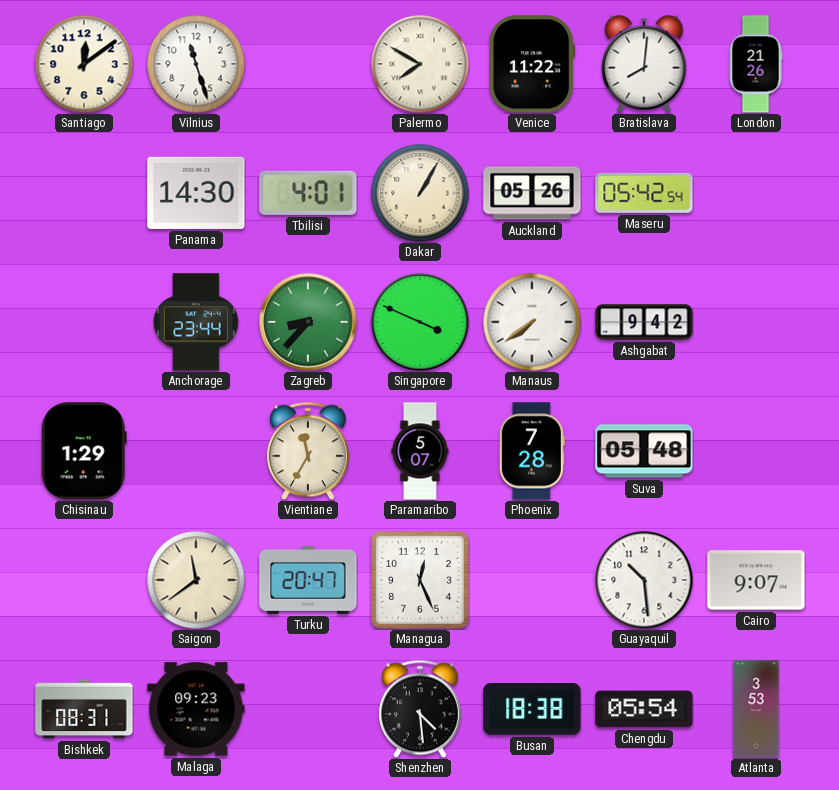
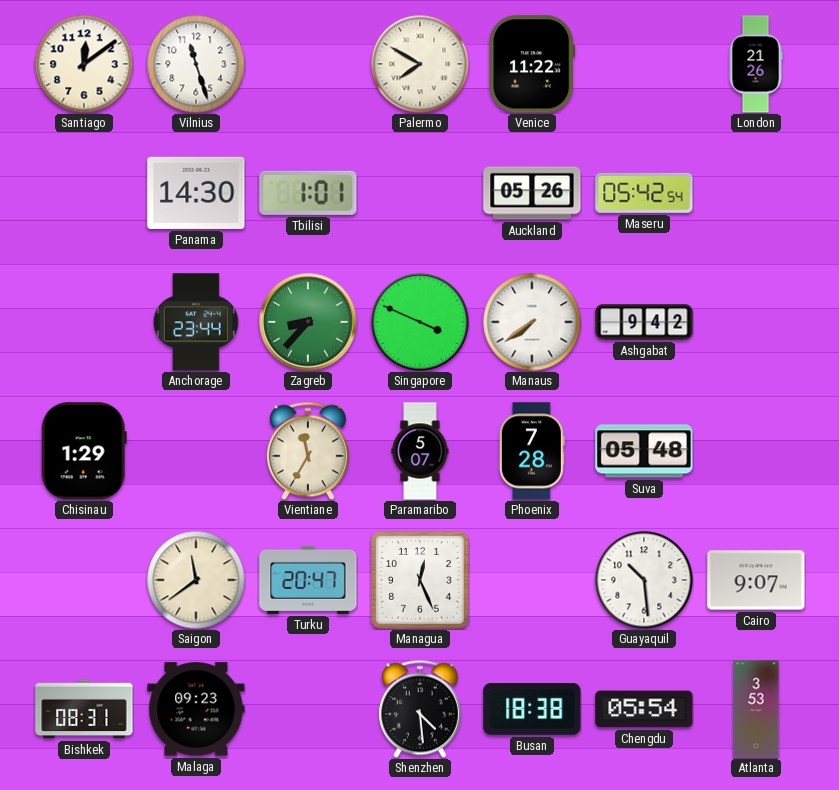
Bratislava: 8:01 -> none
Tbilisi: 4:01 -> 1:01
Dakar: 1:05 -> none
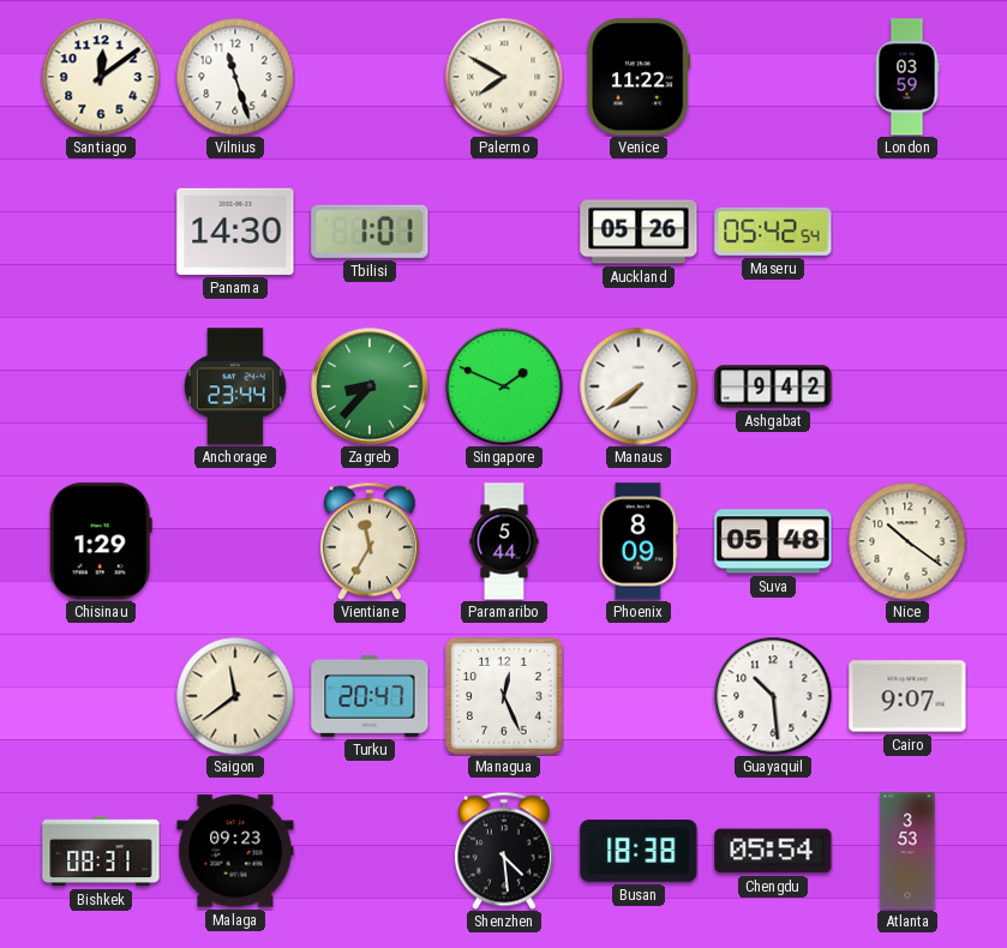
London: 21:26 -> 03:59
Singapore: 3:49 -> 1:49
Paramaribo: 5:07 -> 5:44
Phoenix: 7:28 -> 8:09
Nice: none -> 10:21
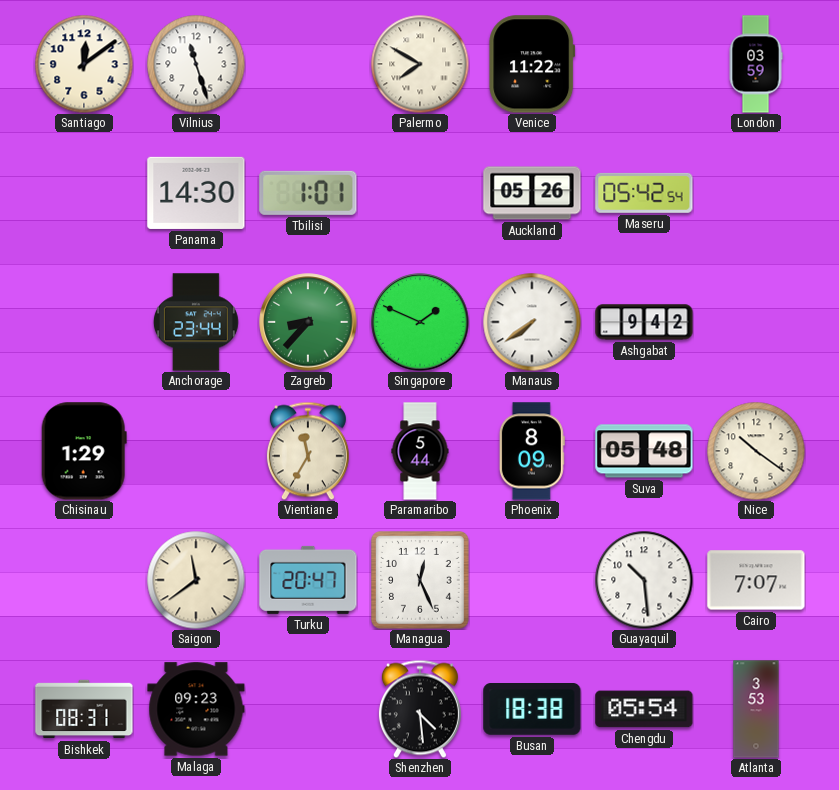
Cairo: 9:07 -> 7:07
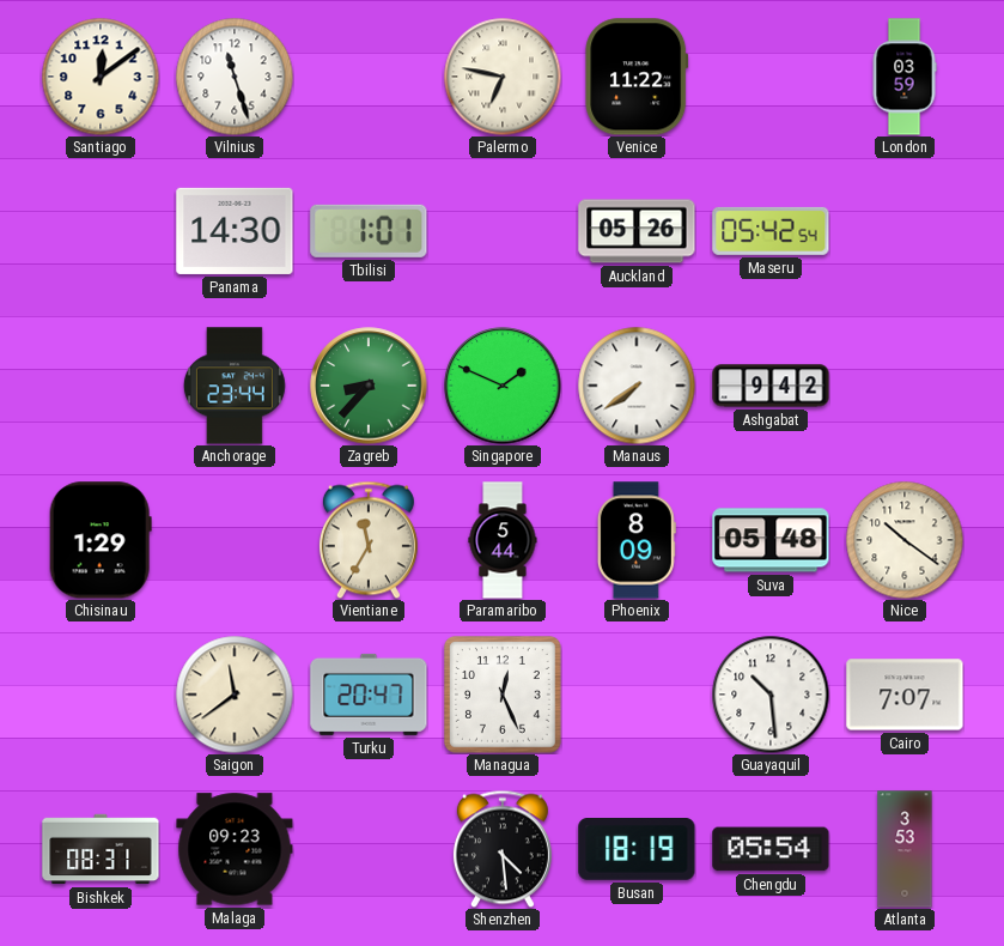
Palermo: 7:50 -> 6:47
Busan: 18:38 -> 18:19
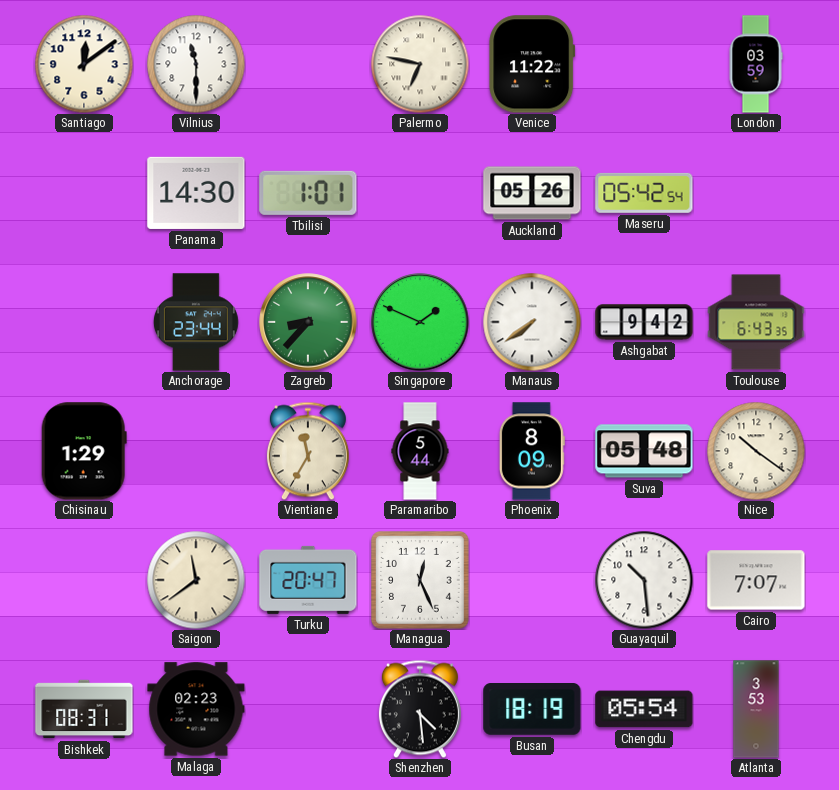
Vilnius: 11:27 -> 11:30
Toulouse: none -> 6:43
Malaga: 09:23 -> 02:23
